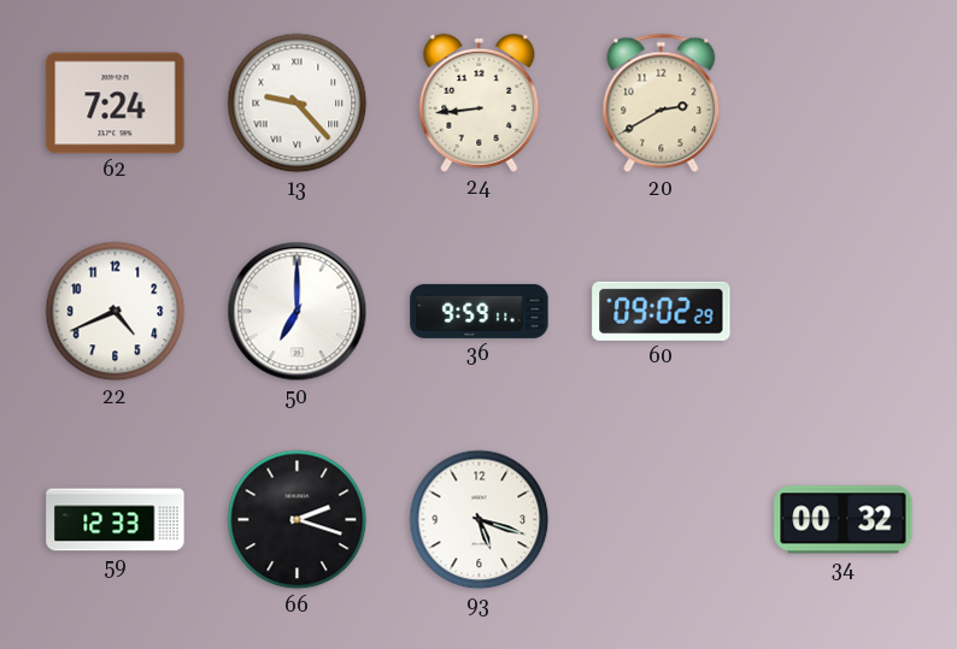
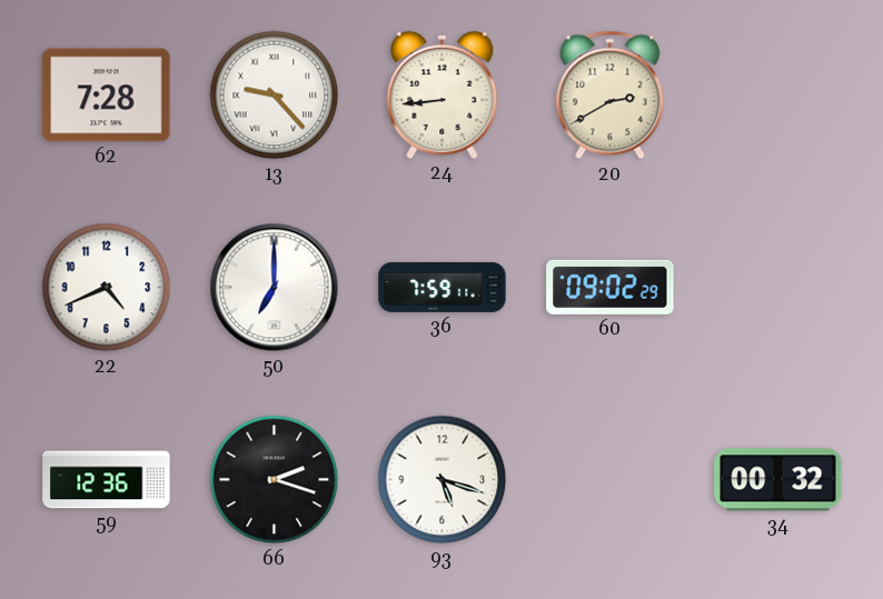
62: 7:24 -> 7:28
36: 9:59 -> 7:59
59: 12:33 -> 12:36
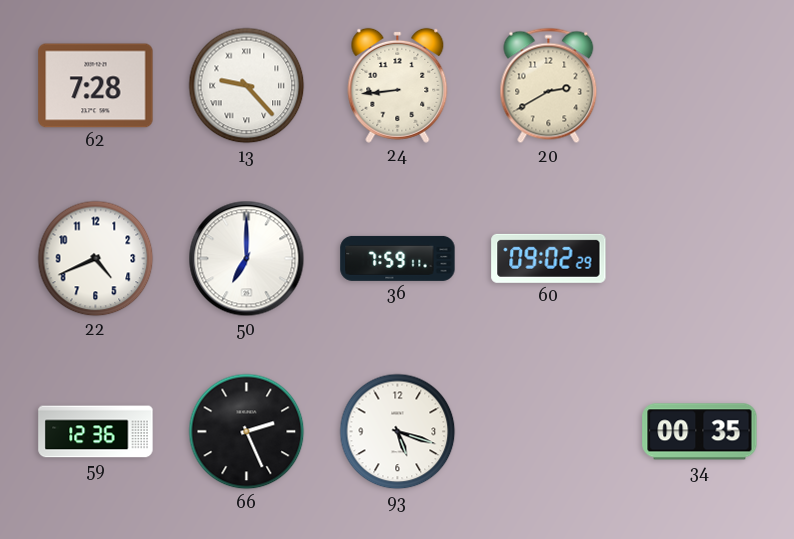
66: 2:18 -> 2:26
34: 00:32 -> 00:35
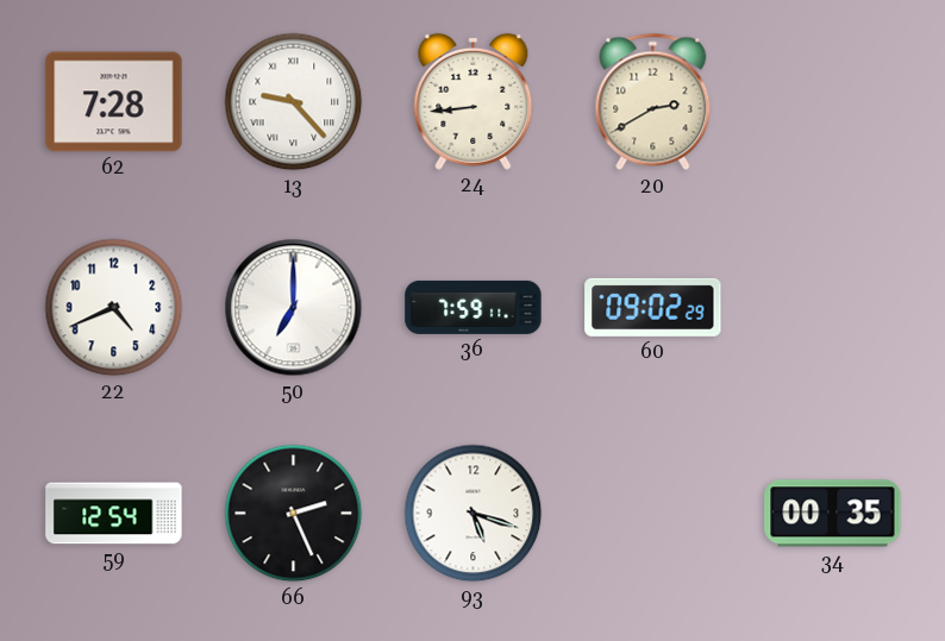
59: 12:36 -> 12:54
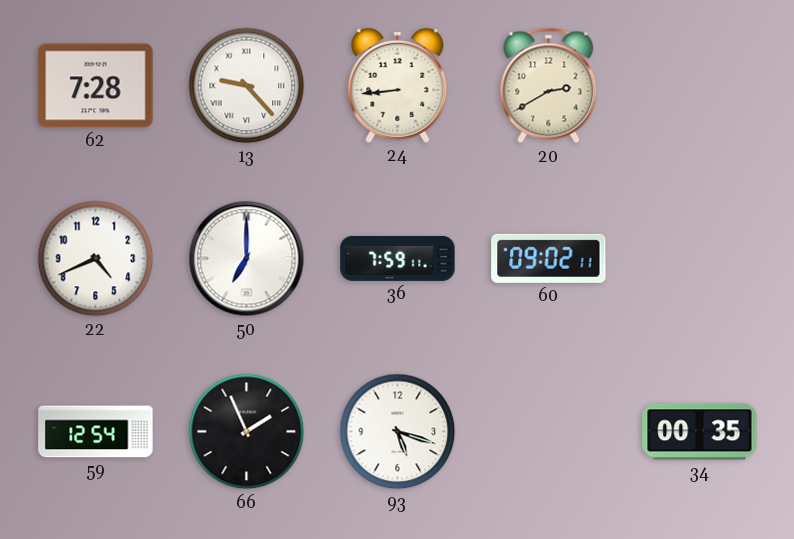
60: 09:02:29 -> 09:02:11
66: 2:26 -> 1:56
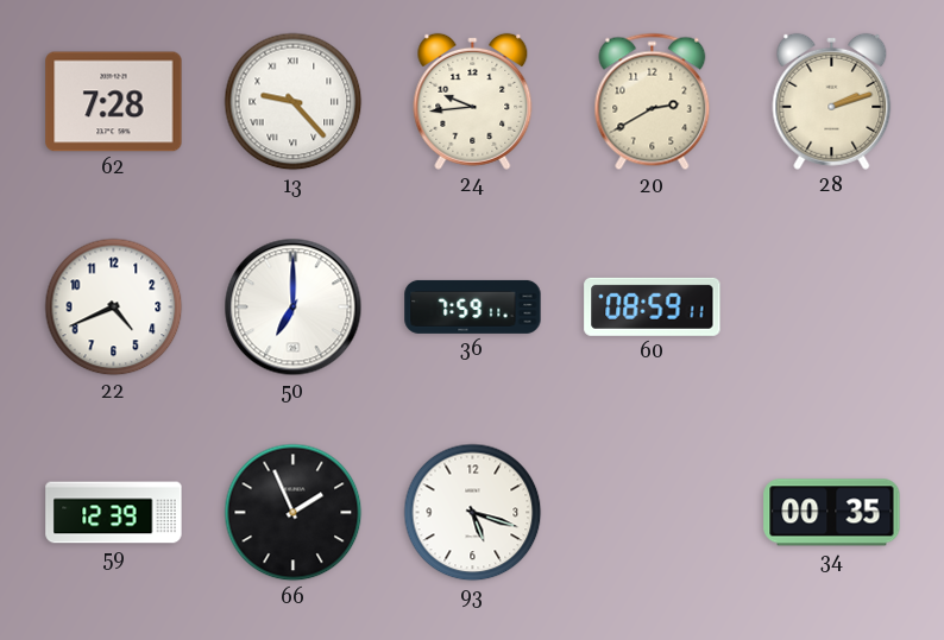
24: 8:44 -> 9:44
28: none -> 2:12
60: 09:02 -> 08:59
59: 12:54 -> 12:39
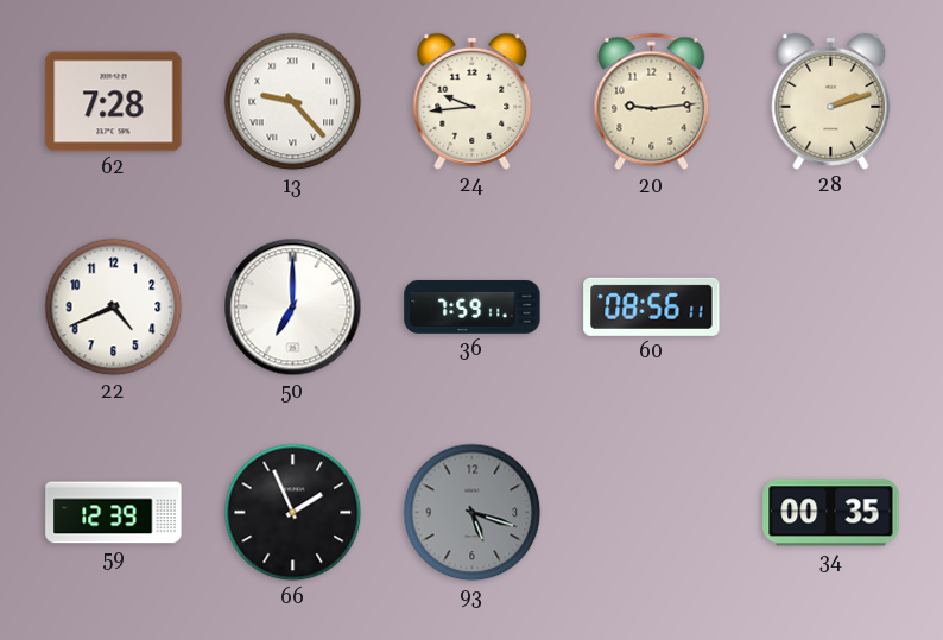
20: 2:40 -> 9:14
60: 08:59 -> 08:56
93 dial: white -> grey
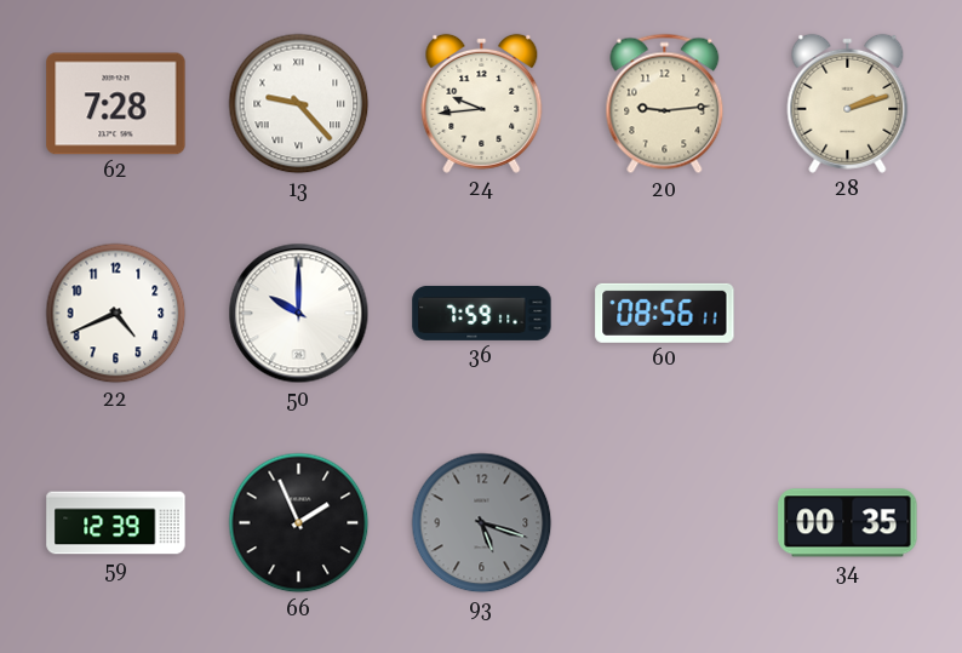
50: 7:00 -> 10:00
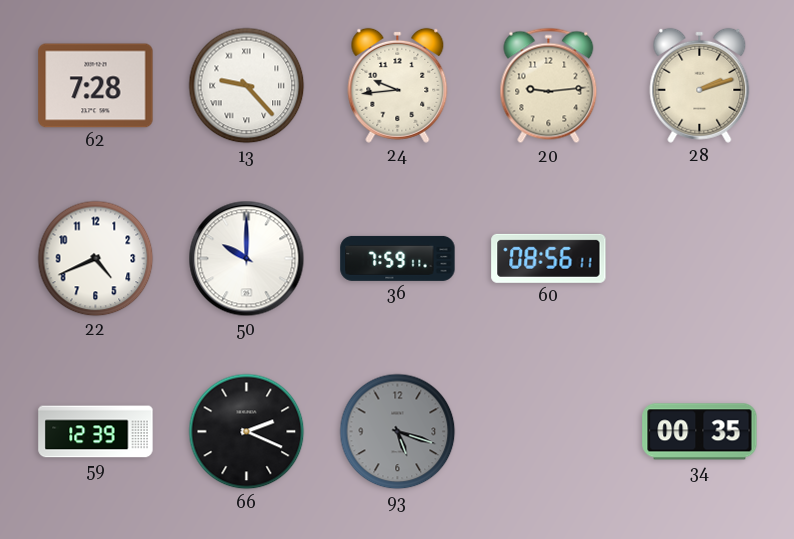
66: 1:56 -> 2:19
